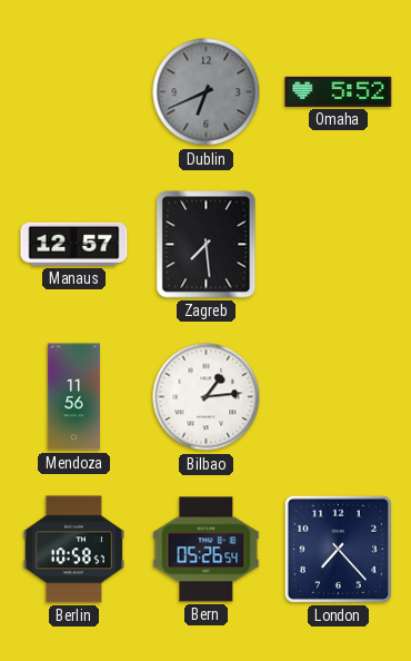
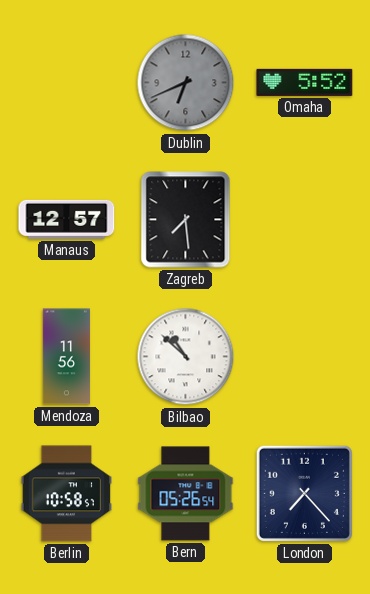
Bilbao: 1:14 -> 10:52
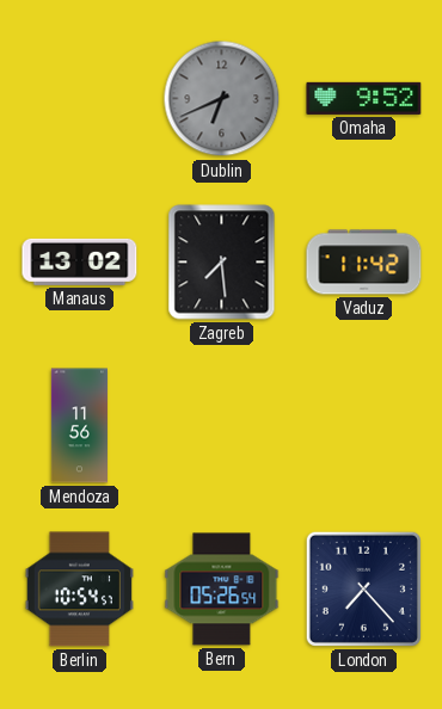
Omaha: 5:52 -> 9:52
Manaus: 12:57 -> 13:02
Vaduz: none -> 11:42
Bilbao: 10:52 -> none
Berlin: 10:58 -> 10:54
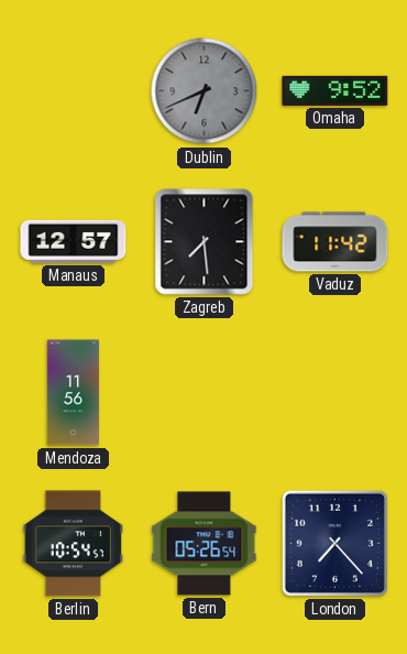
Manaus: 13:02 -> 12:57
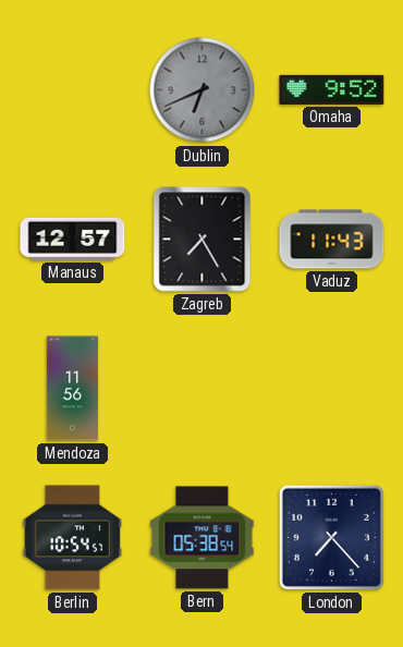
Zagreb: 7:29 -> 7:25
Vaduz: 11:42 -> 11:43
Bern: 05:26 -> 05:38
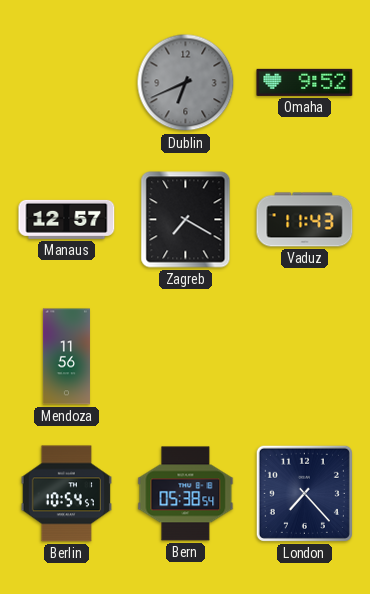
Zagreb: 7:25 -> 7:20
